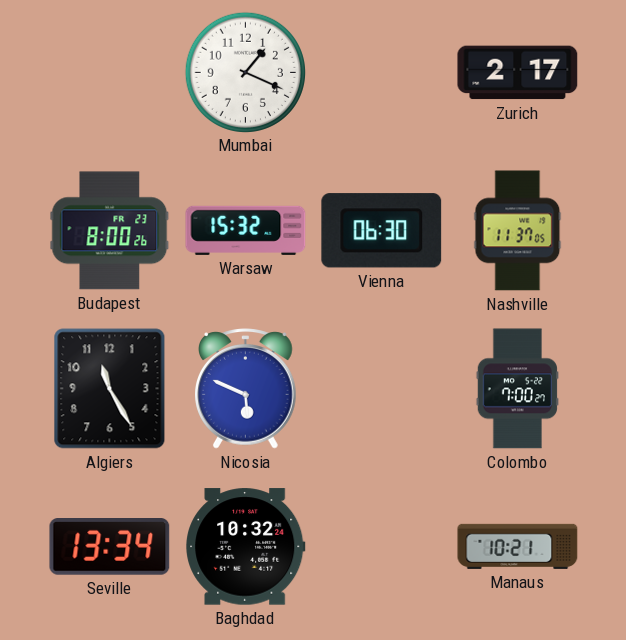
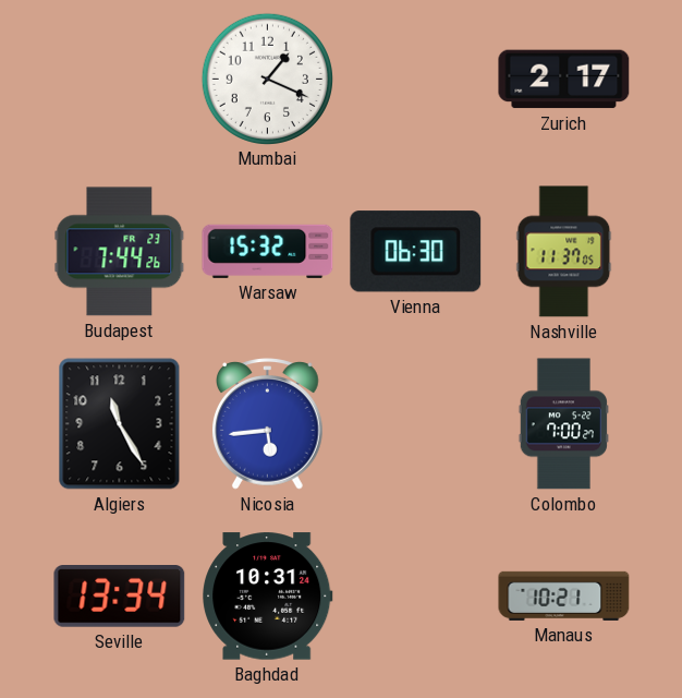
Budapest: 8:00 -> 7:44
Nicosia: 5:49 -> 5:44
Baghdad: 10:32 -> 10:31
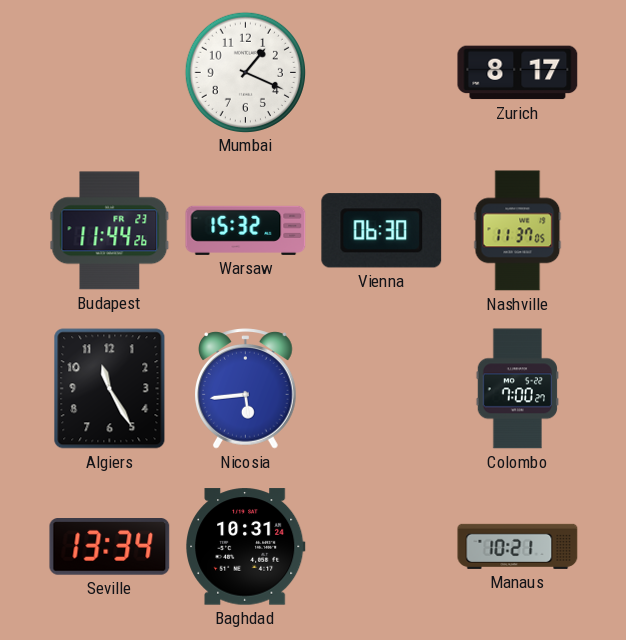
Zurich: 2:17 -> 8:17
Budapest: 7:44 -> 11:44
